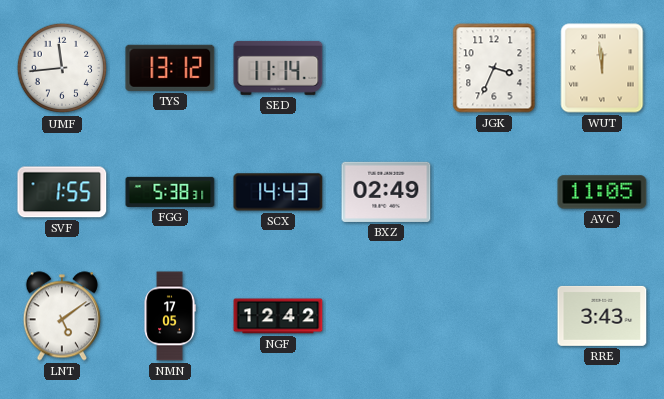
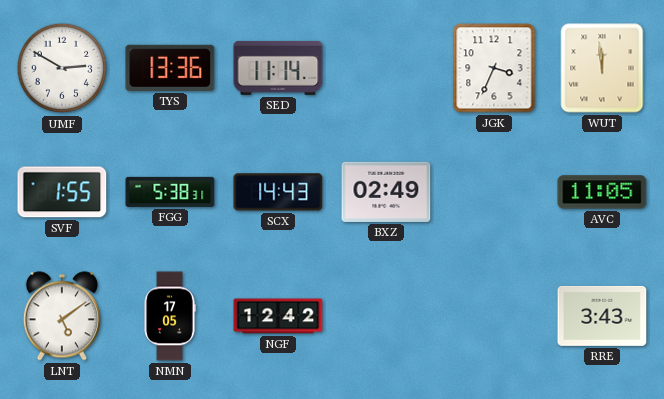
UMF: 11:44 -> 2:50
TYS: 13:12 -> 13:36
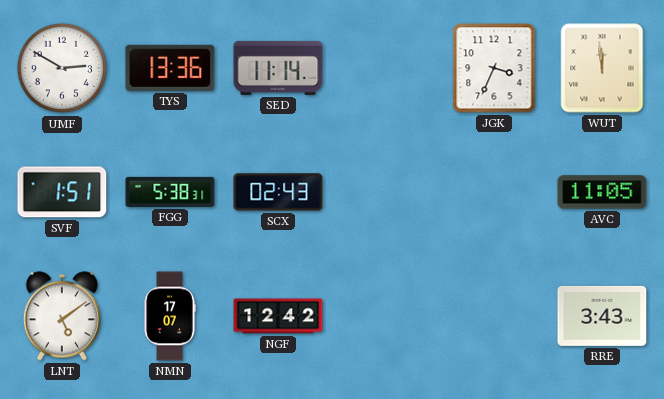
SVF: 1:55 -> 1:51
SCX: 14:43 -> 02:43
BXZ: 02:49 -> none
NMN: 17:05 -> 17:07
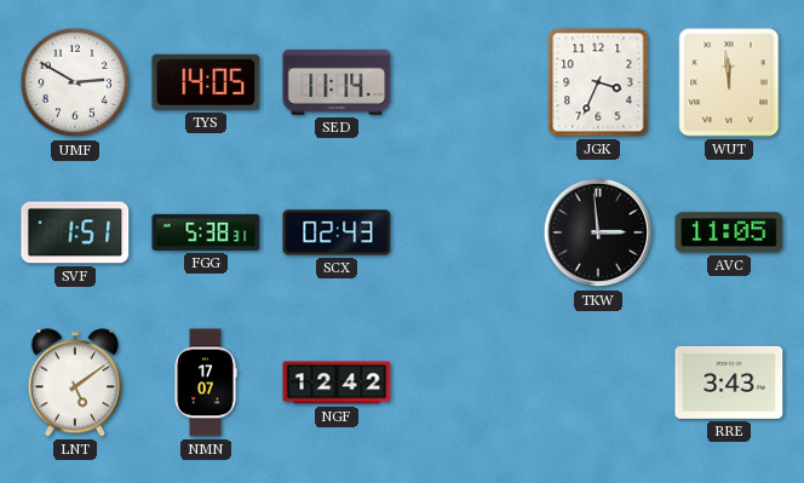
TYS: 13:36 -> 14:05
TKW: none -> 2:59
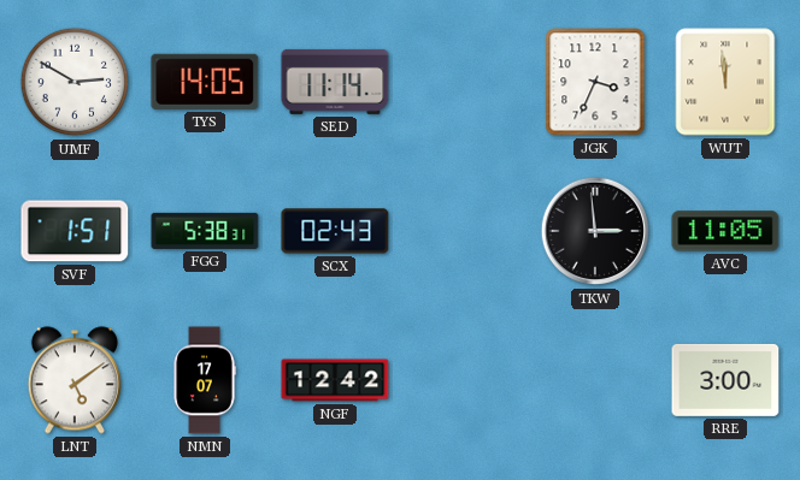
RRE: 3:43 -> 3:00
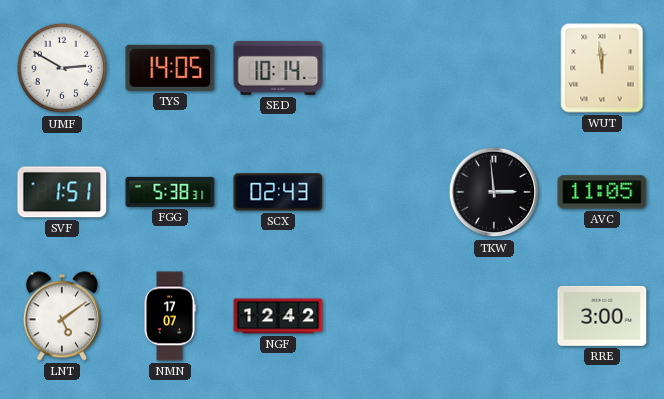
SED: 11:14 -> 10:14
JGK: 3:34 -> none
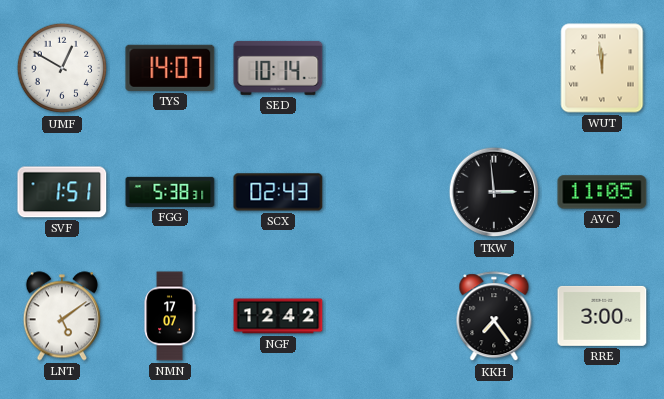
UMF: 2:50 -> 12:50
TYS: 14:05 -> 14:07
KKH: none -> 7:24
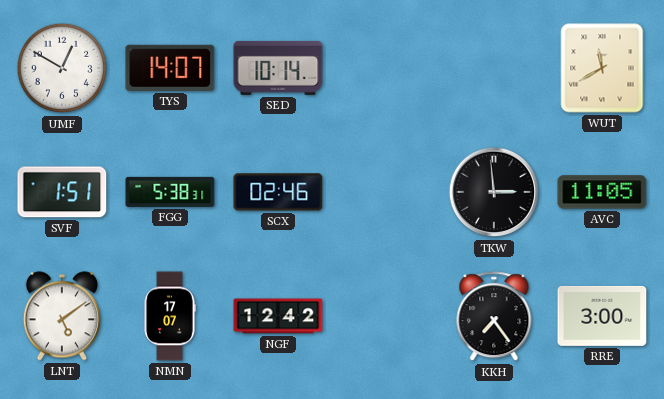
WUT: 11:59 -> 11:40
SCX: 02:43 -> 02:46
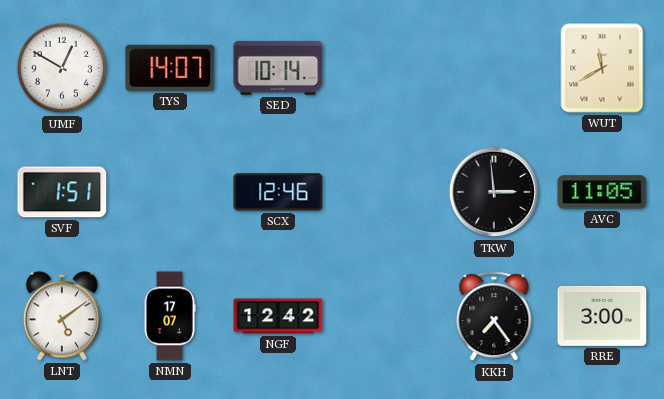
FGG: 5:38 -> none
SCX: 02:46 -> 12:46
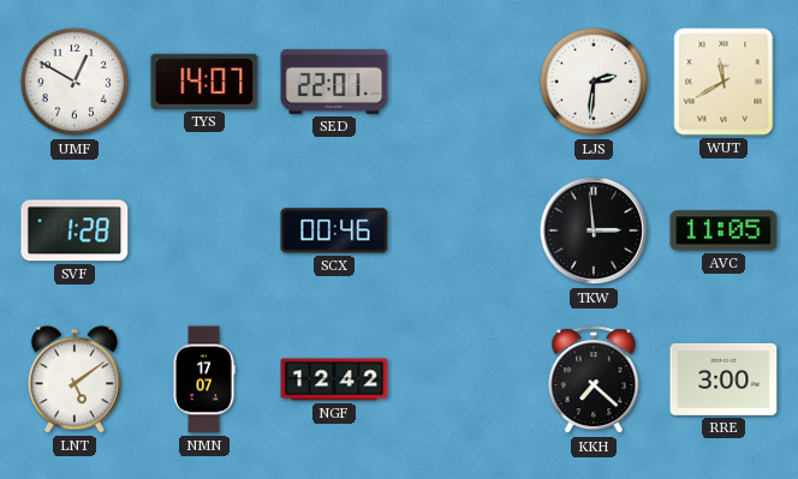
SED: 10:14 -> 22:01
LJS: none -> 2:31
SVF: 1:51 -> 1:28
SCX: 12:46 -> 00:46
KKH: 7:24 -> 7:22
